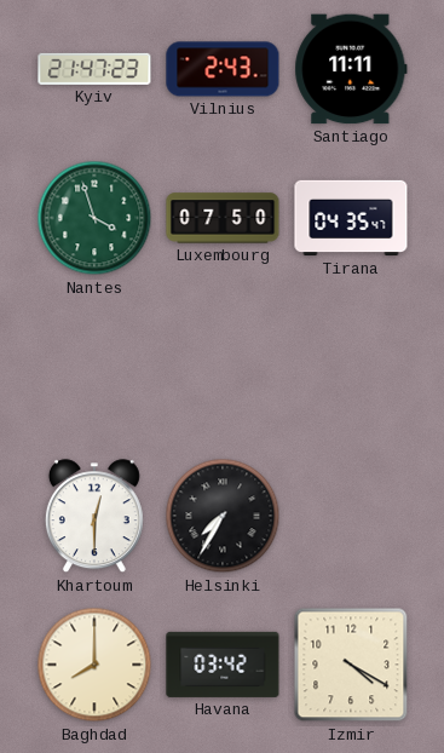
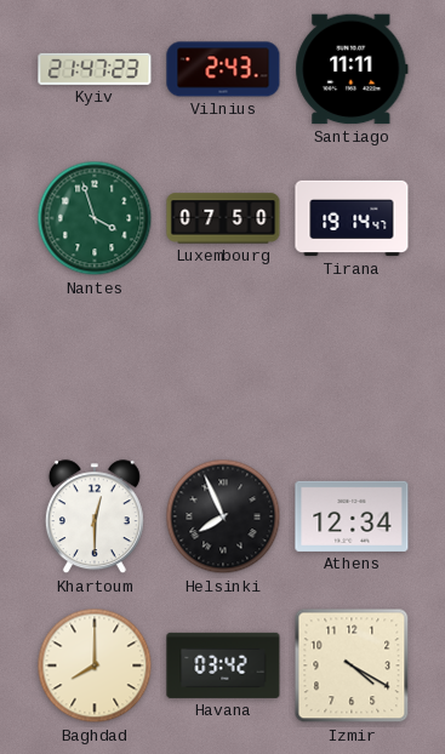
Tirana: 04:35 -> 19:14
Helsinki: 7:35 -> 7:56
Athens: none -> 12:34
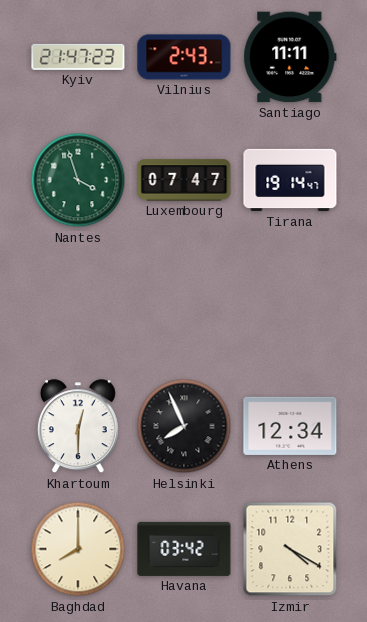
Luxembourg: 07:50 -> 07:47
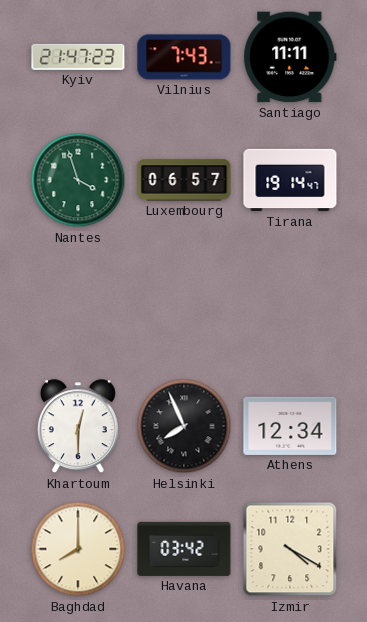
Vilnius: 2:43 -> 7:43
Luxembourg: 07:47 -> 06:57
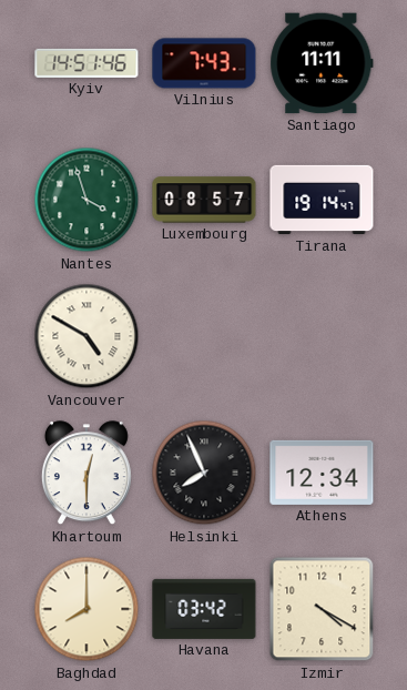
Kyiv: 21:47 -> 14:51
Luxembourg: 06:57 -> 08:57
Vancouver: none -> 4:50
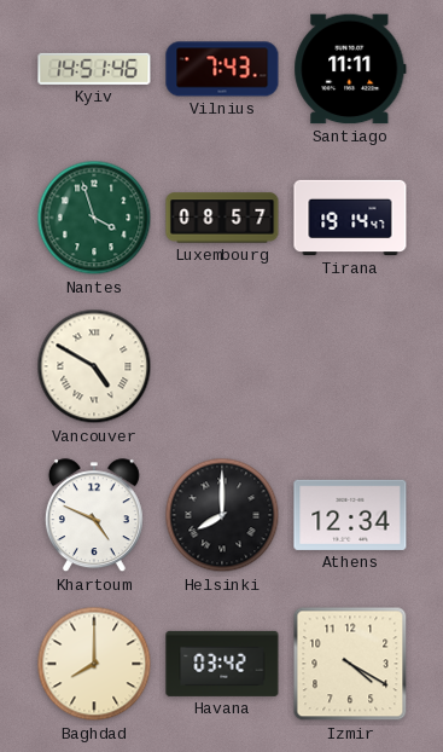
Khartoum: 12:30 -> 4:49
Helsinki: 7:56 -> 8:00
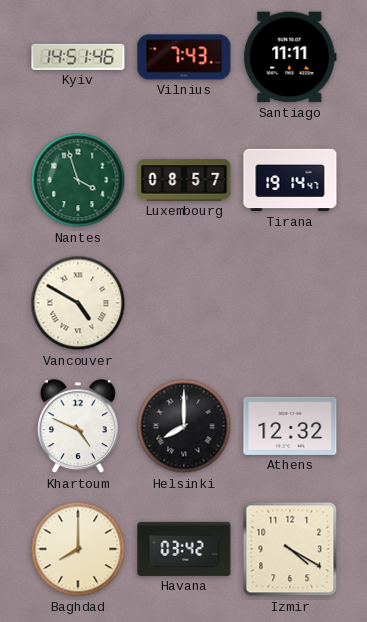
Athens: 12:34 -> 12:32
